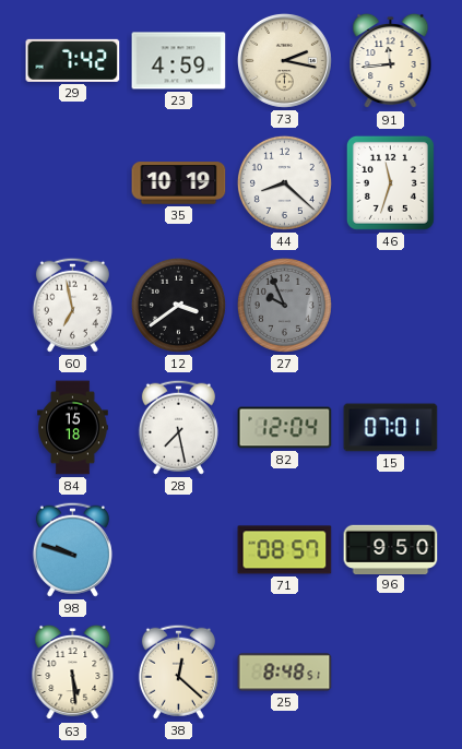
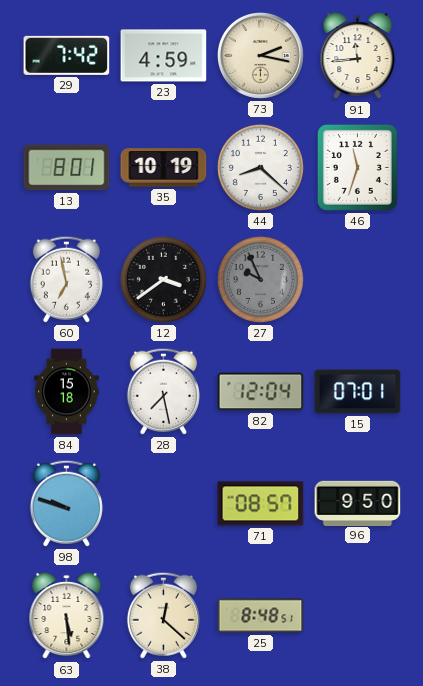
13: none -> 8:01
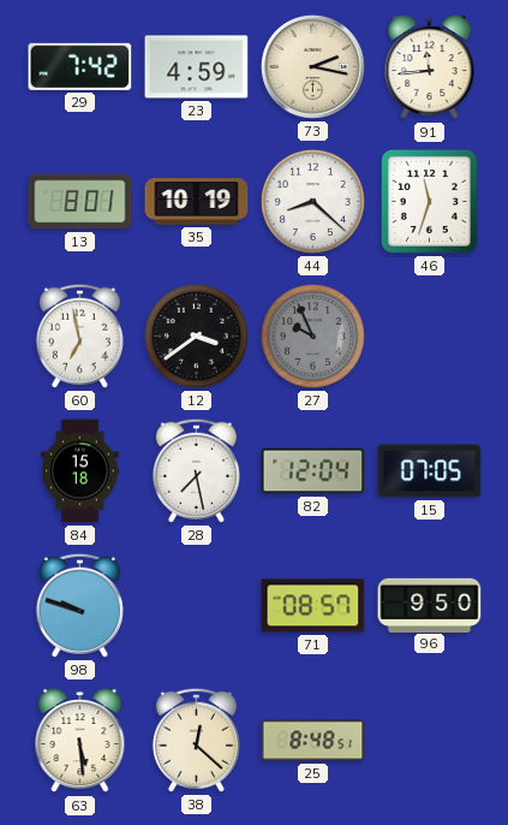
15: 07:01 -> 07:05
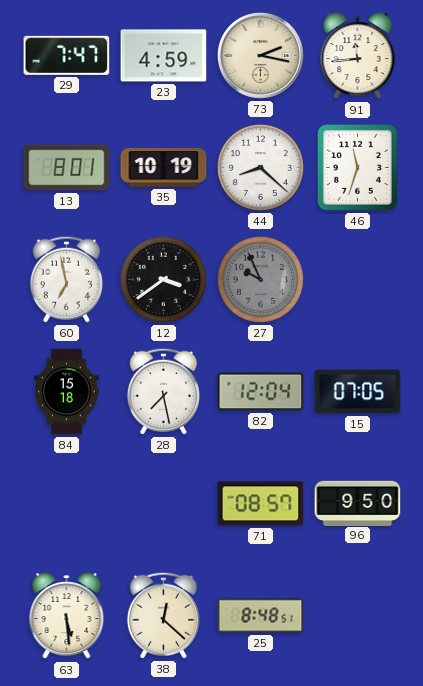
29: 7:42 -> 7:47
98: 9:48 -> none
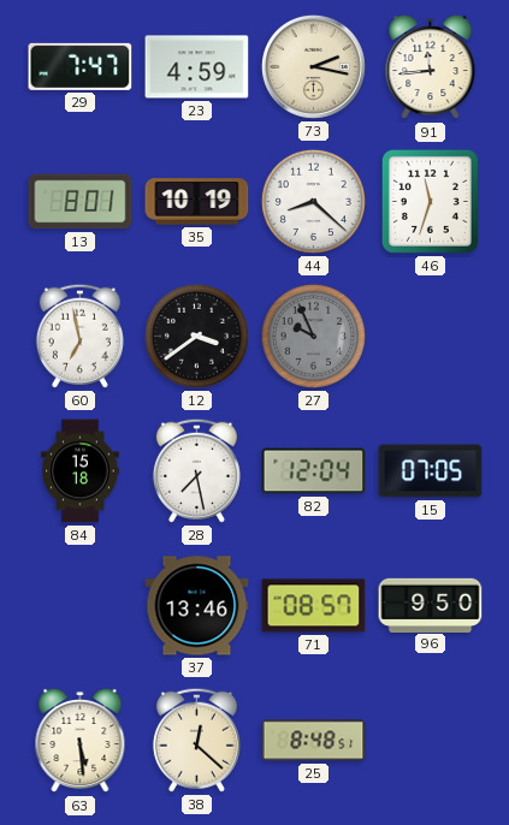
37: none -> 13:46
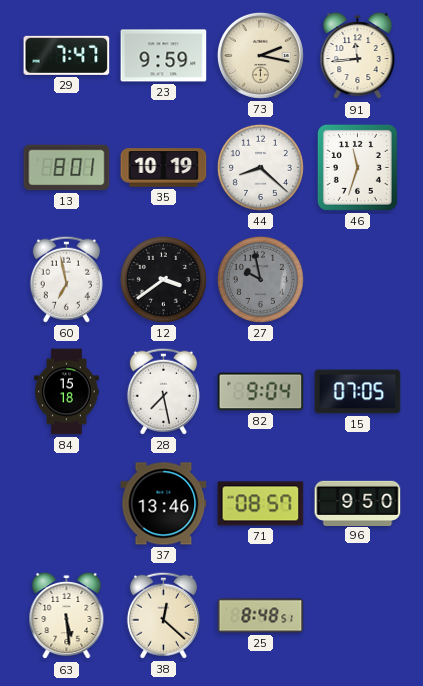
23: 4:59 -> 9:59
27: 9:56 -> 9:58
82: 12:04 -> 9:04
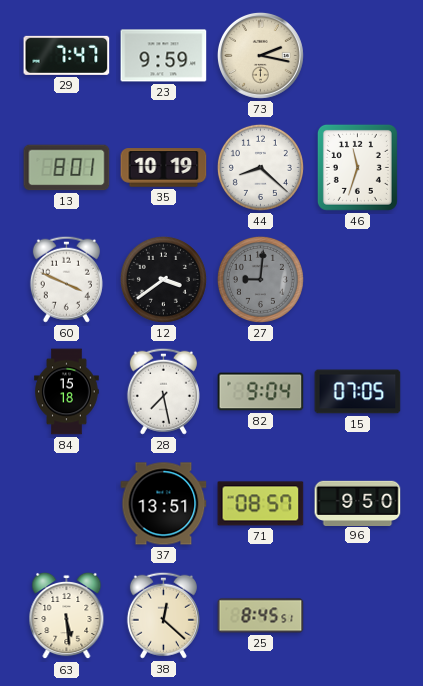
91: 11:44 -> none
60: 6:58 -> 3:49
27: 9:58 -> 9:01
37: 13:46 -> 13:51
25: 8:48 -> 8:45
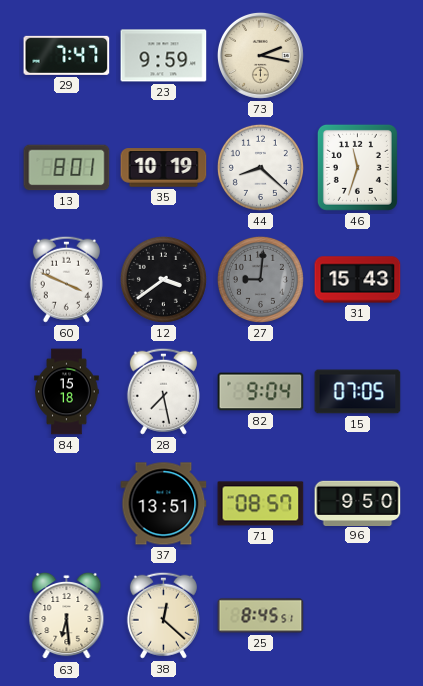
31: none -> 15:43
63: 5:29 -> 6:29
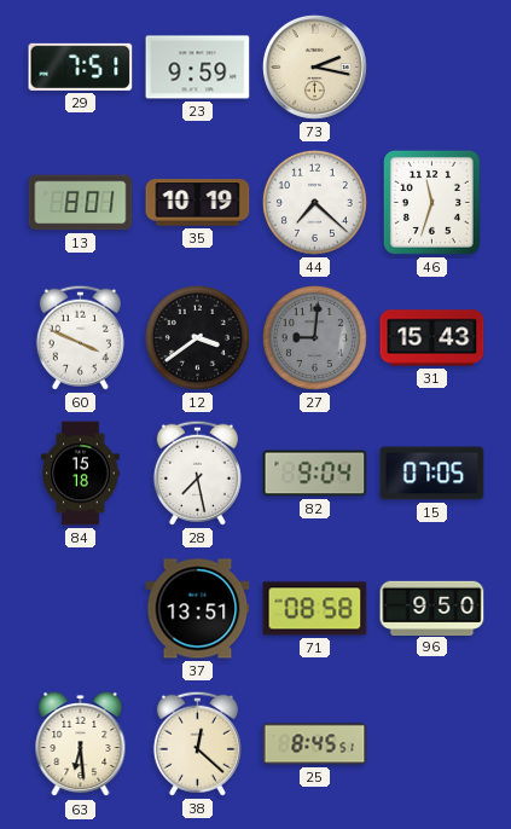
29: 7:47 -> 7:51
44: 8:22 -> 7:22
71: 08:57 -> 08:58
